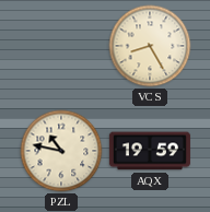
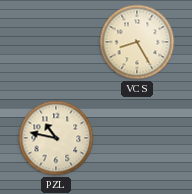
AQX: 19:59 -> none
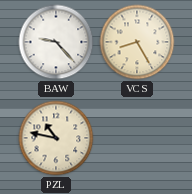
BAW: none -> 9:23
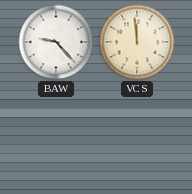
VCS: 8:25 -> 11:59
PZL: 10:47 -> none
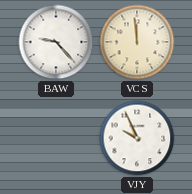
VJY: none -> 9:56
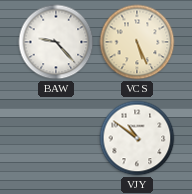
VCS: 11:59 -> 5:26
VJY: 9:56 -> 10:51
